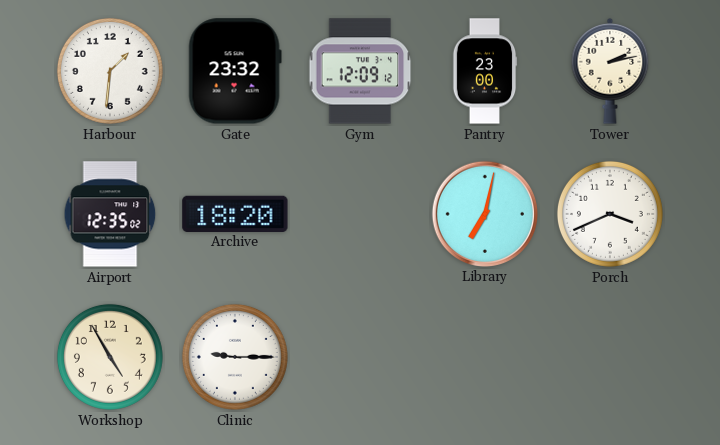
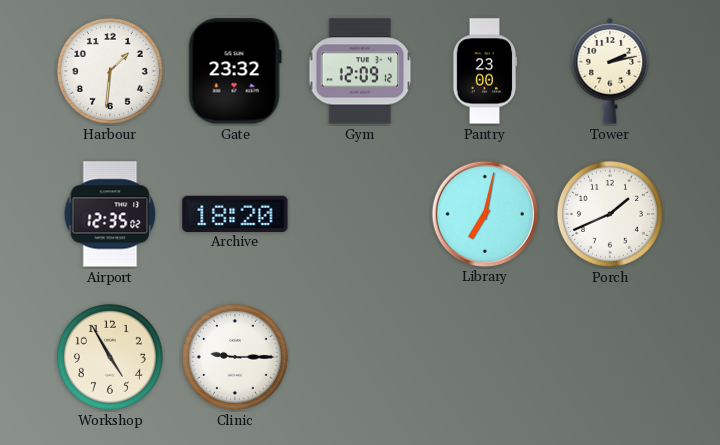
Porch: 3:41 -> 1:41
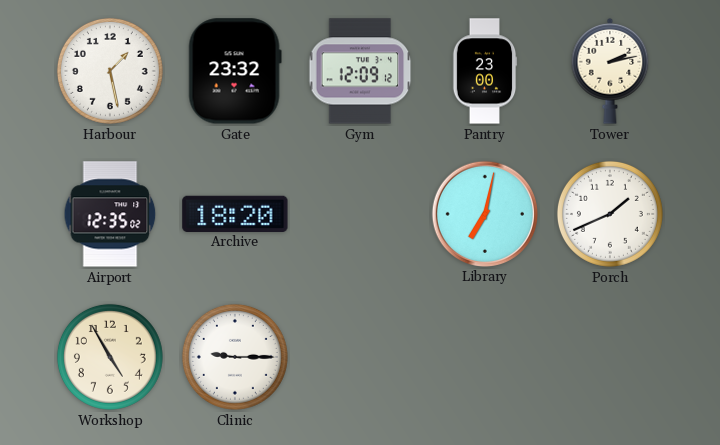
Harbour: 1:31 -> 1:28
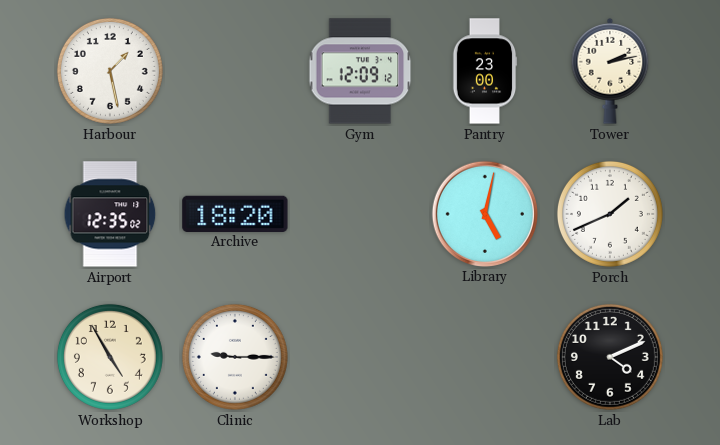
Gate: 23:32 -> none
Library: 7:02 -> 5:02
Lab: none -> 4:11
